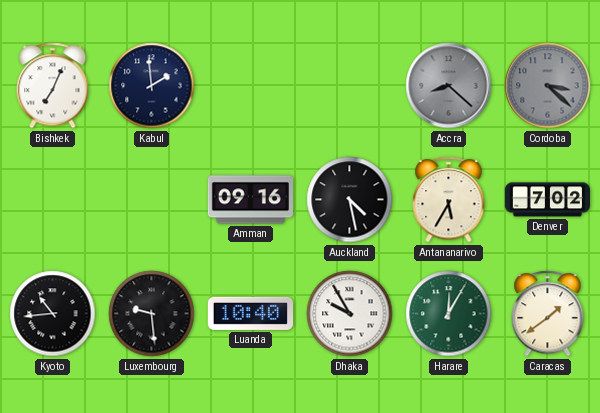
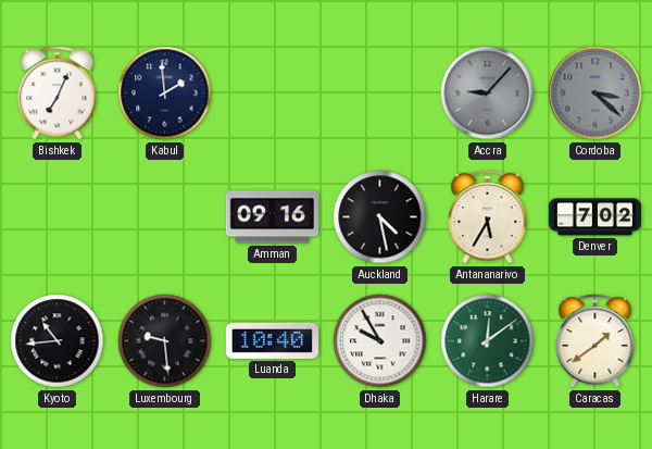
Accra: 8:22 -> 9:07
Harare: 12:05 -> 12:09
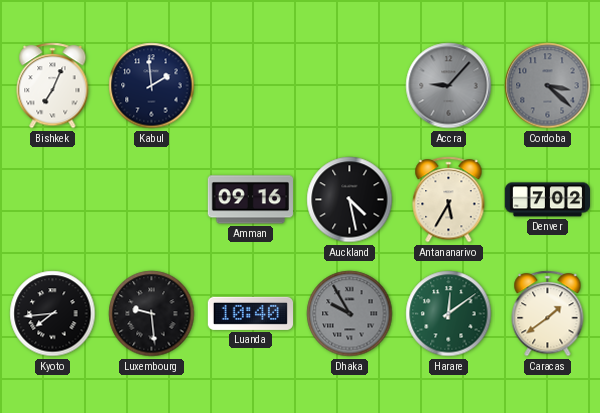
Kyoto: 10:44 -> 7:44
Dhaka dial: white -> grey
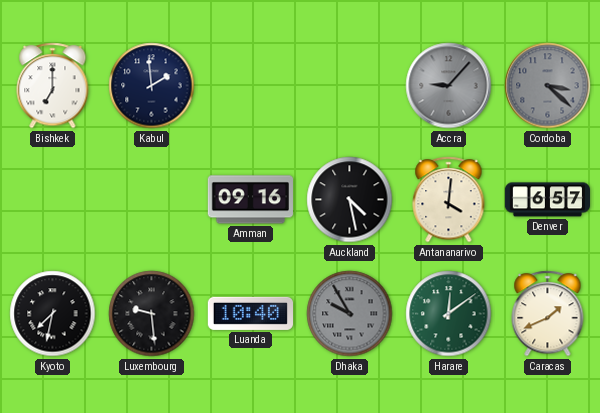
Bishkek: 7:04 -> 7:00
Antananarivo: 5:35 -> 4:01
Denver: 7:02 -> 6:57
Kyoto: 7:44 -> 7:32
Caracas: 1:39 -> 1:41
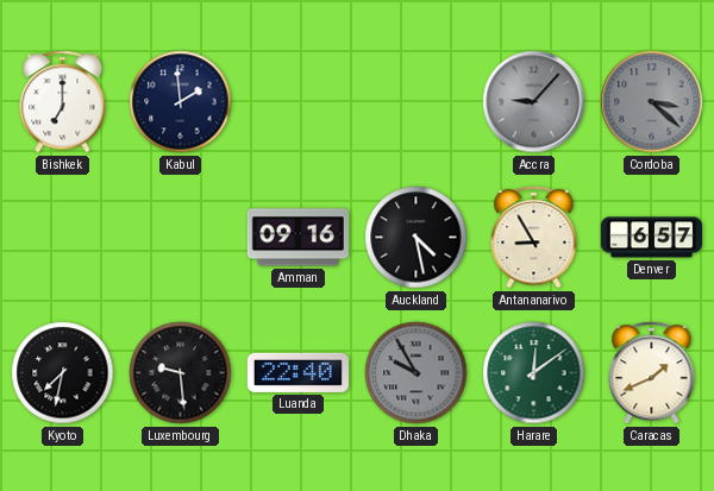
Antananarivo: 4:01 -> 8:55
Luanda: 10:40 -> 22:40
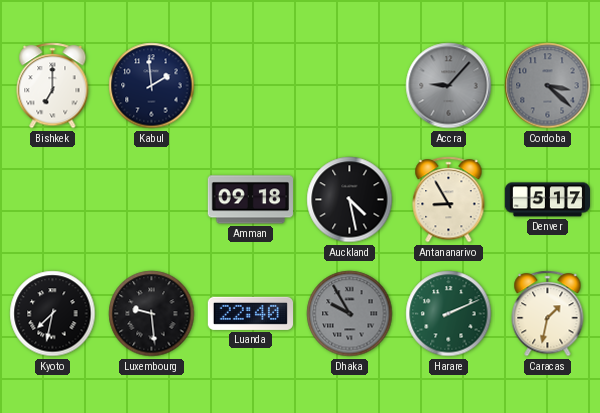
Amman: 09:16 -> 09:18
Denver: 6:57 -> 5:17
Harare: 12:09 -> 2:11
Caracas: 1:41 -> 1:32
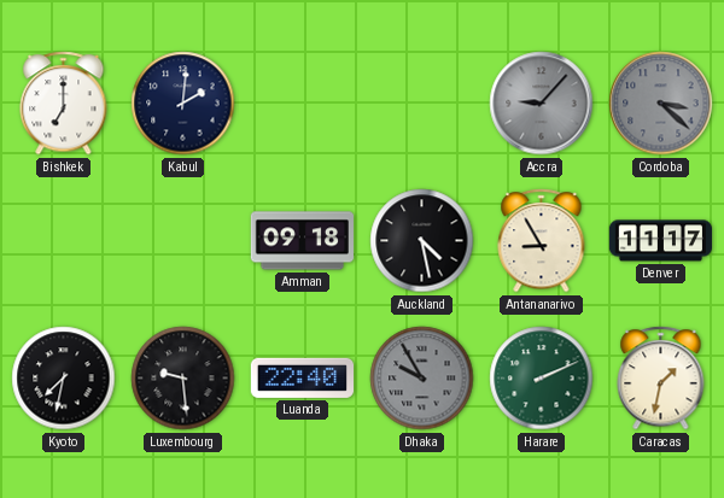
Kabul: 1:59 -> 2:01
Denver: 5:17 -> 11:17
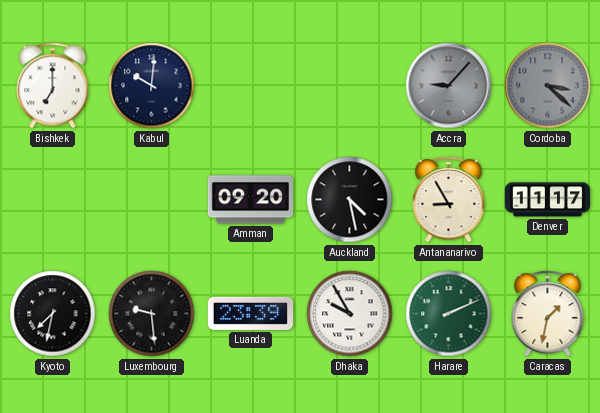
Kabul: 2:01 -> 10:01
Amman: 09:18 -> 09:20
Luanda: 22:40 -> 23:39
Dhaka dial: grey -> white
